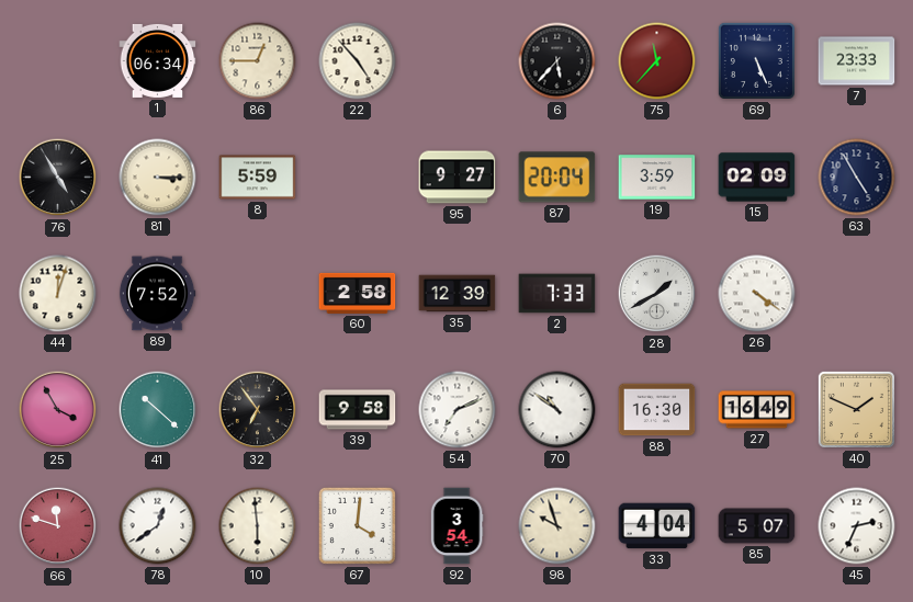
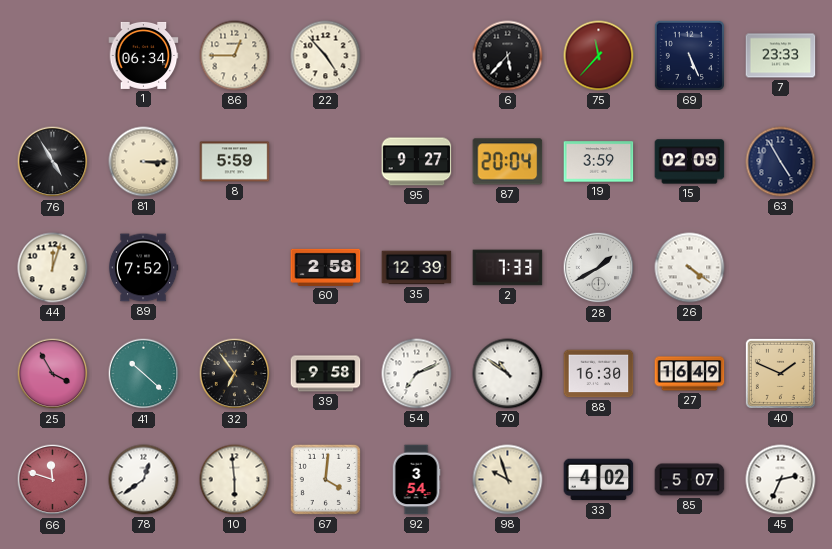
33: 4:04 -> 4:02
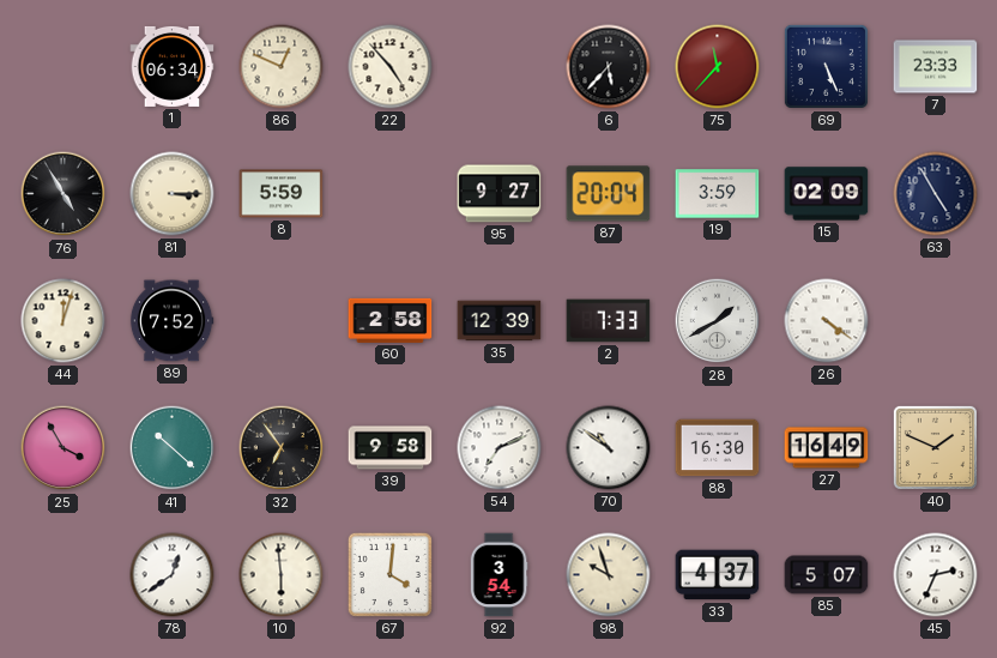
86: 12:45 -> 12:49
66: 11:48 -> none
33: 4:02 -> 4:37
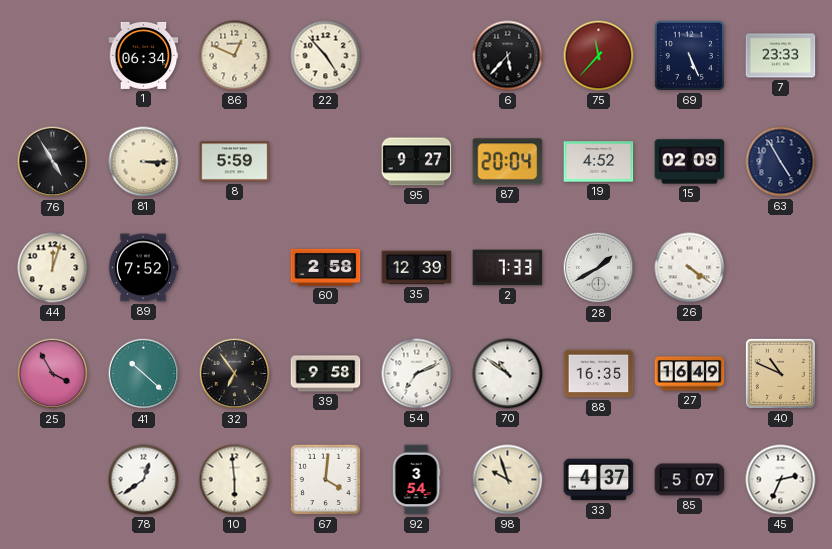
19: 3:59 -> 4:52
88: 16:30 -> 16:35
40: 1:49 -> 10:49
